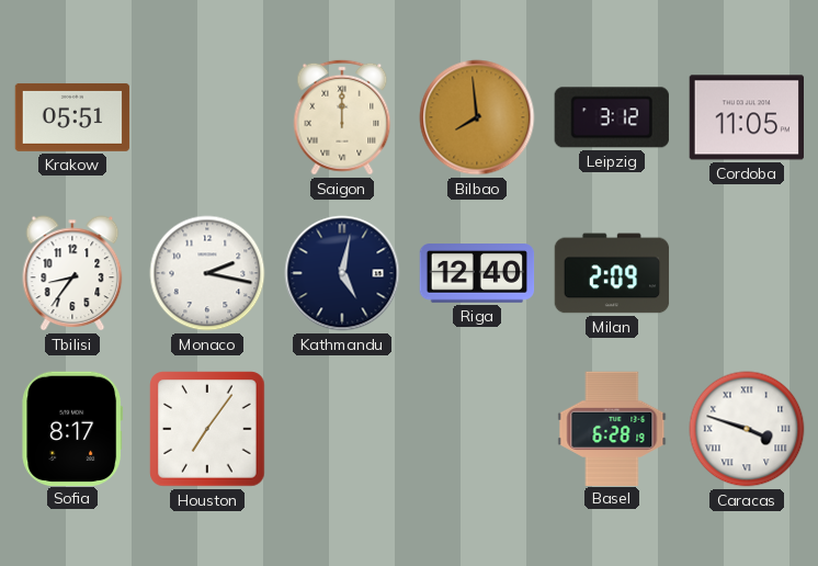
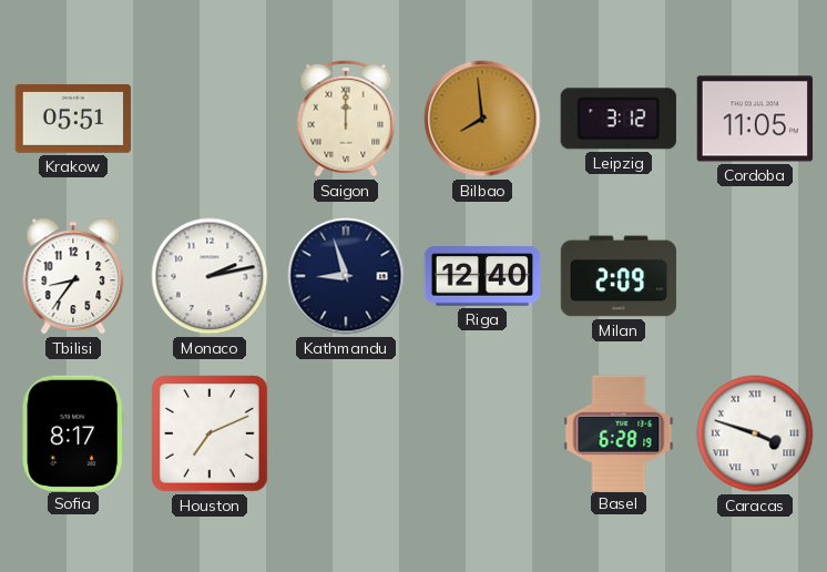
Monaco: 2:17 -> 2:13
Kathmandu: 5:02 -> 8:57
Houston: 7:06 -> 7:11
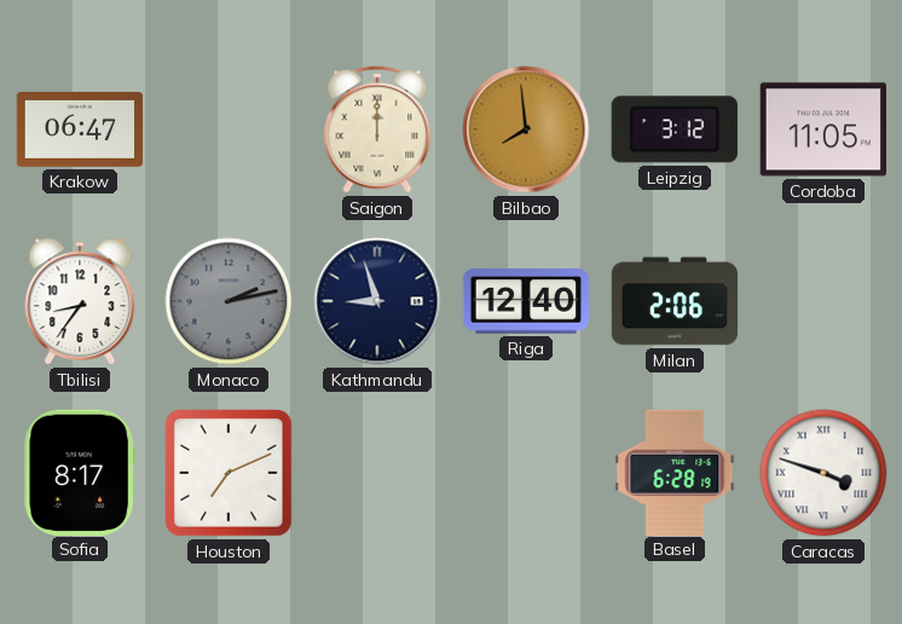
Krakow: 05:51 -> 06:47
Monaco dial: white -> grey
Milan: 2:09 -> 2:06
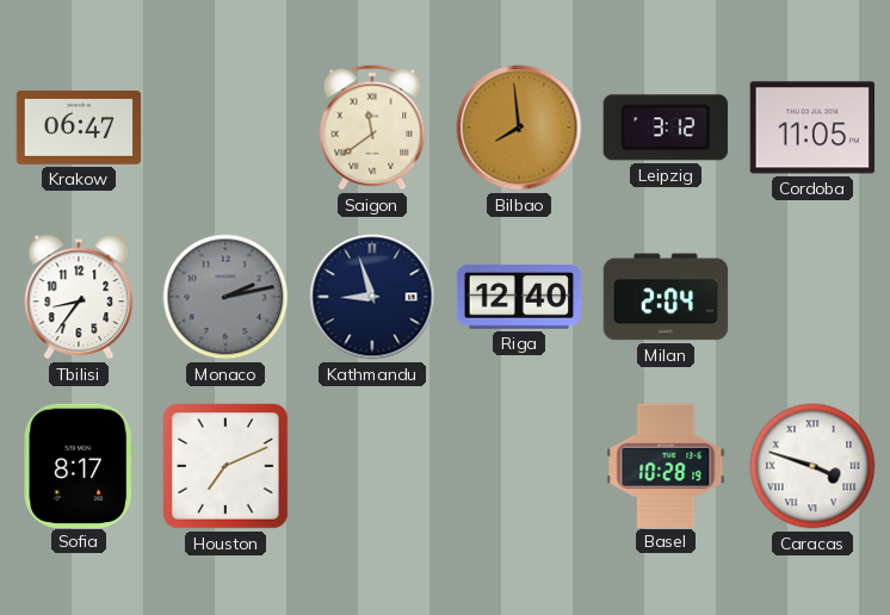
Saigon: 12:00 -> 11:39
Milan: 2:06 -> 2:04
Basel: 6:28 -> 10:28
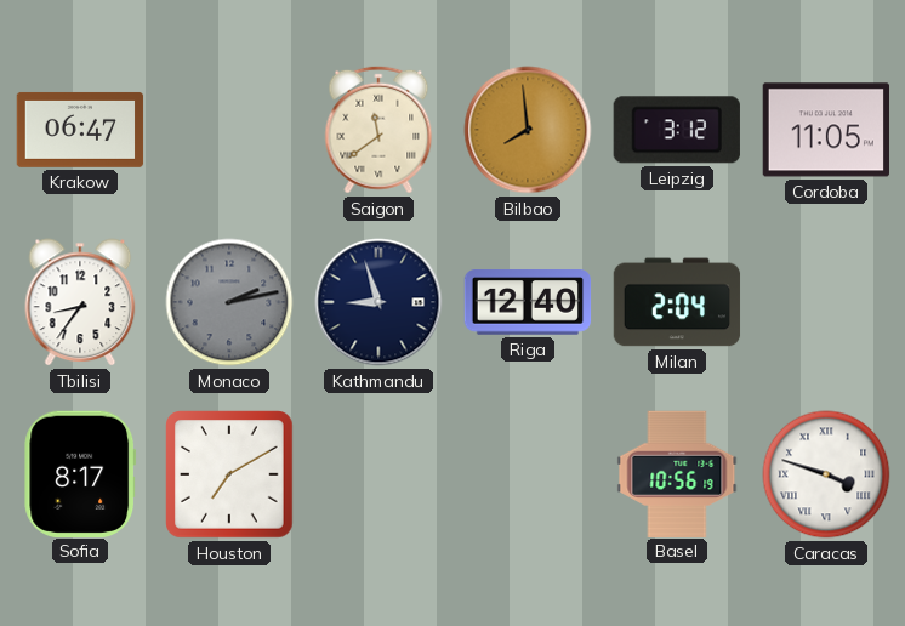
Houston: 7:11 -> 7:10
Basel: 10:28 -> 10:56
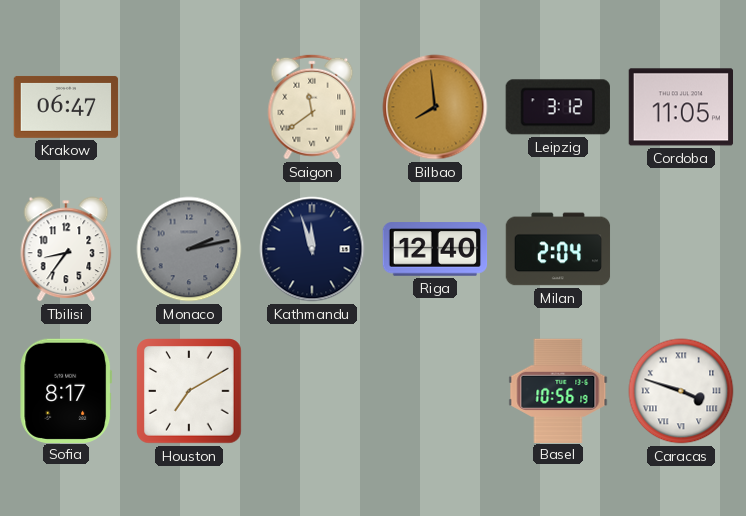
Kathmandu: 8:57 -> 11:57
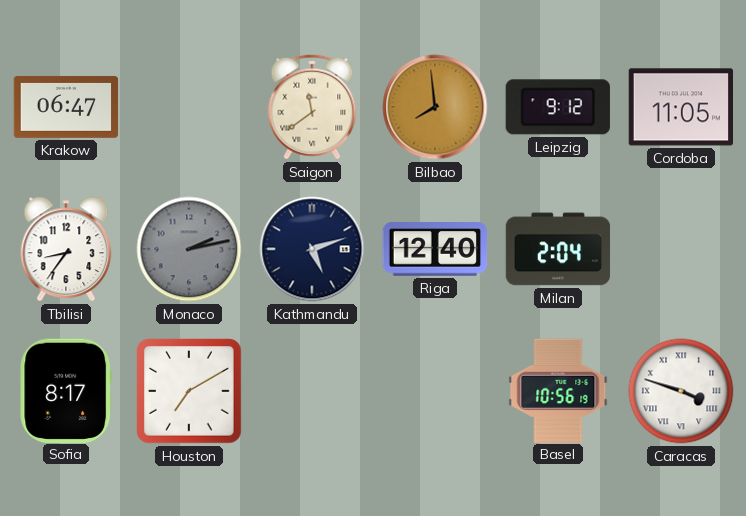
Leipzig: 3:12 -> 9:12
Kathmandu: 11:57 -> 5:12
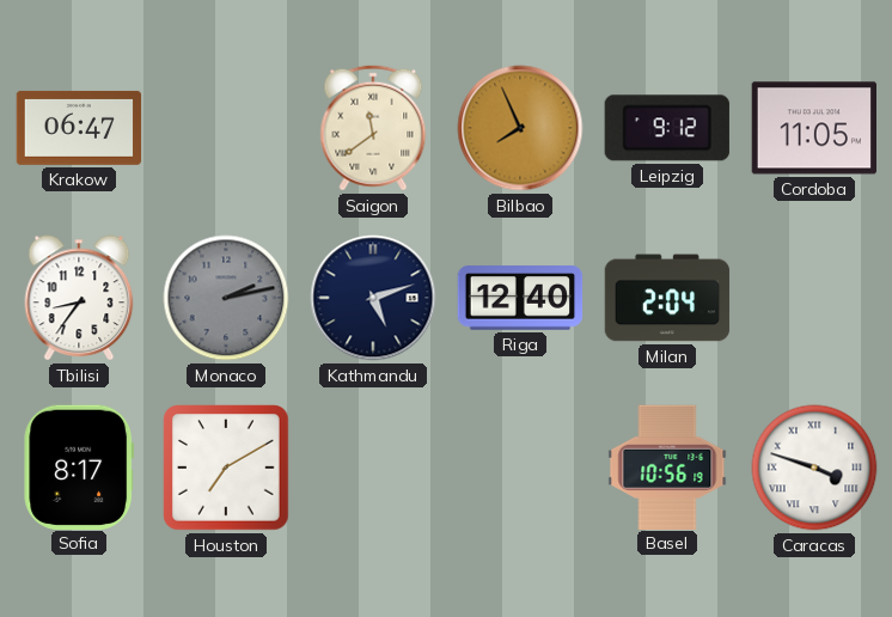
Bilbao: 7:59 -> 7:56
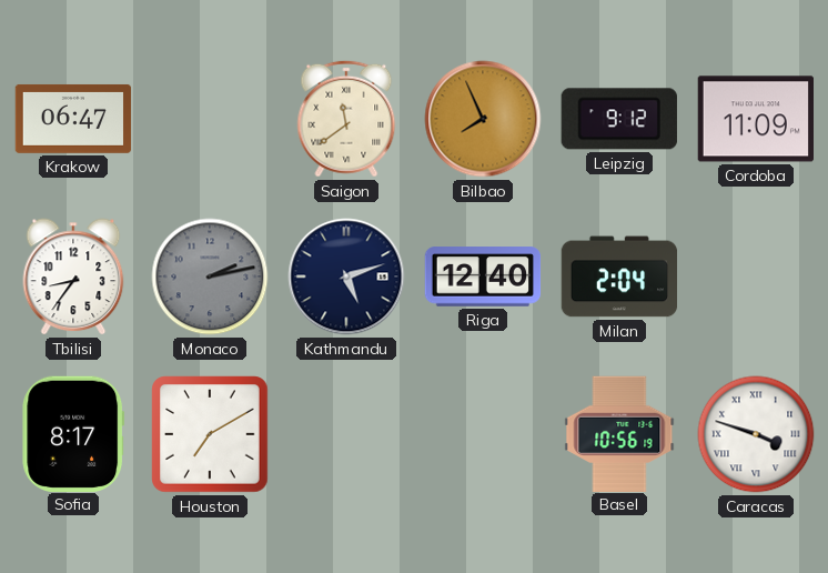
Cordoba: 11:05 -> 11:09
